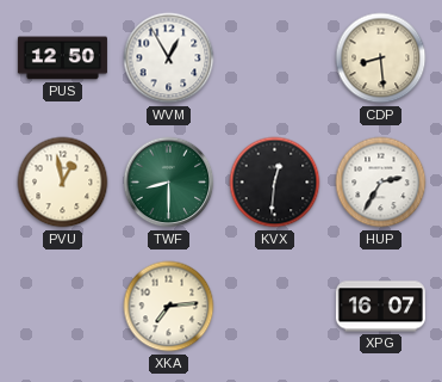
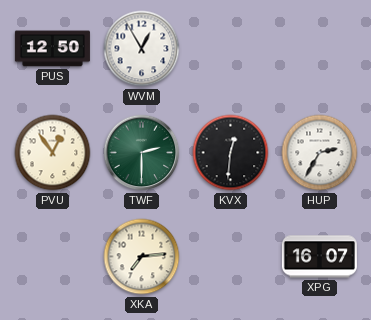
CDP: 8:29 -> none
PVU: 12:58 -> 12:54
TWF: 8:30 -> 2:30
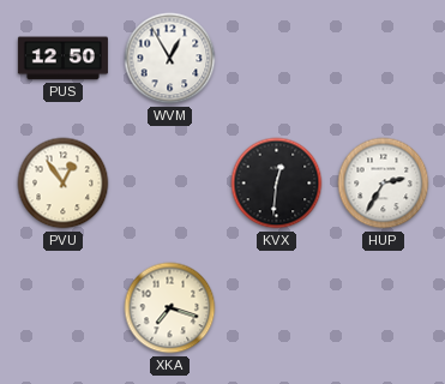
TWF: 2:30 -> none
XKA: 7:14 -> 7:18
XPG: 16:07 -> none
